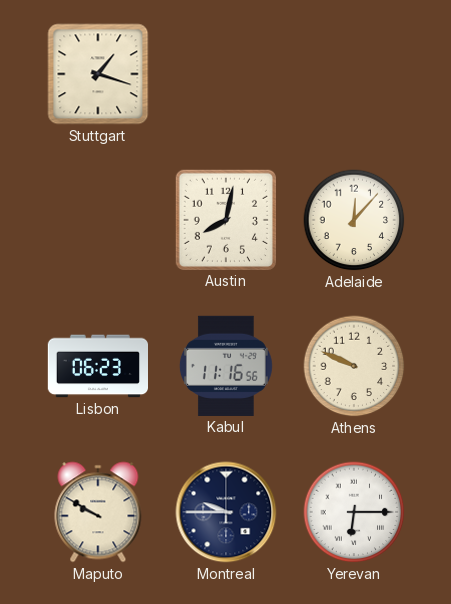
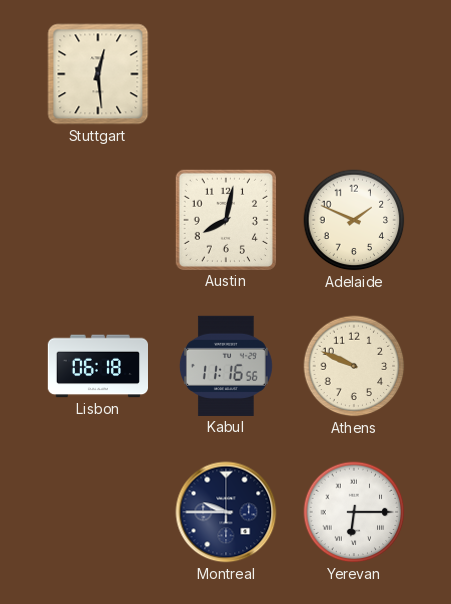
Stuttgart: 1:18 -> 12:29
Adelaide: 12:07 -> 1:49
Lisbon: 06:23 -> 06:18
Maputo: 9:50 -> none
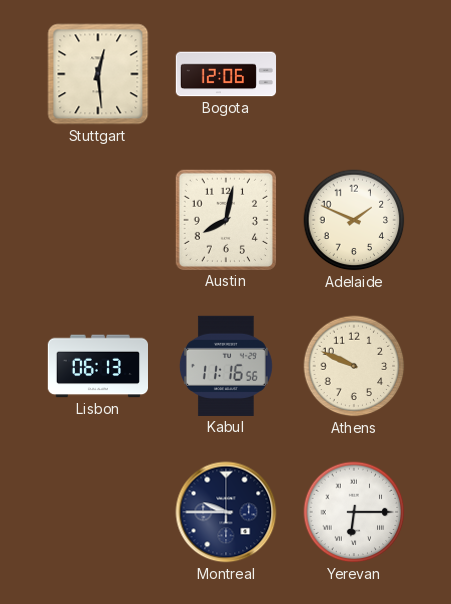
Bogota: none -> 12:06
Lisbon: 06:18 -> 06:13
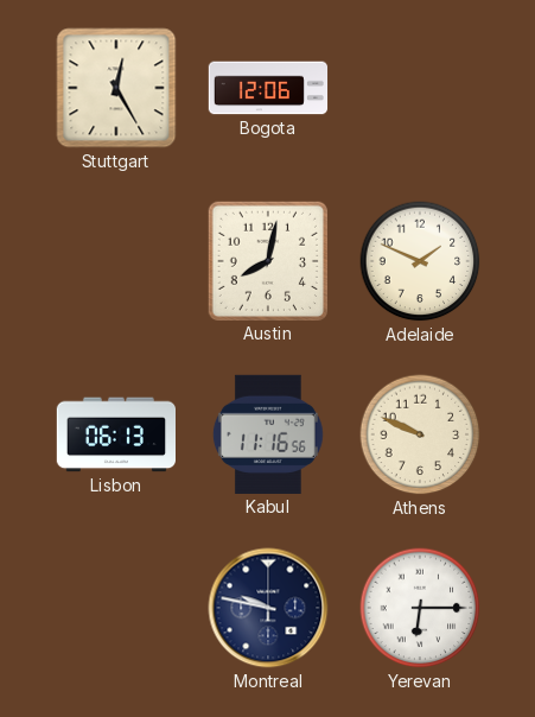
Stuttgart: 12:29 -> 12:25
Montreal: 9:45 -> 9:47
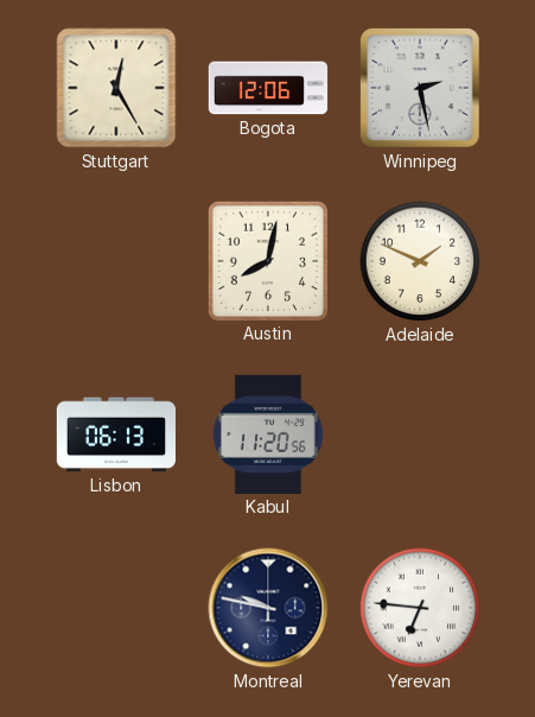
Winnipeg: none -> 2:28
Kabul: 11:16 -> 11:20
Athens: 9:49 -> none
Yerevan: 6:15 -> 6:46
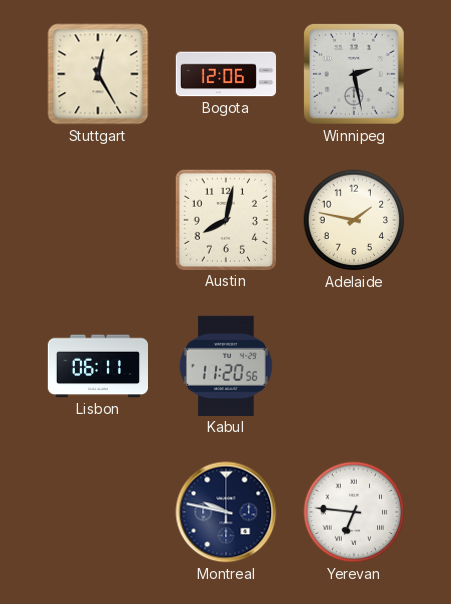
Adelaide: 1:49 -> 1:47
Lisbon: 06:13 -> 06:11
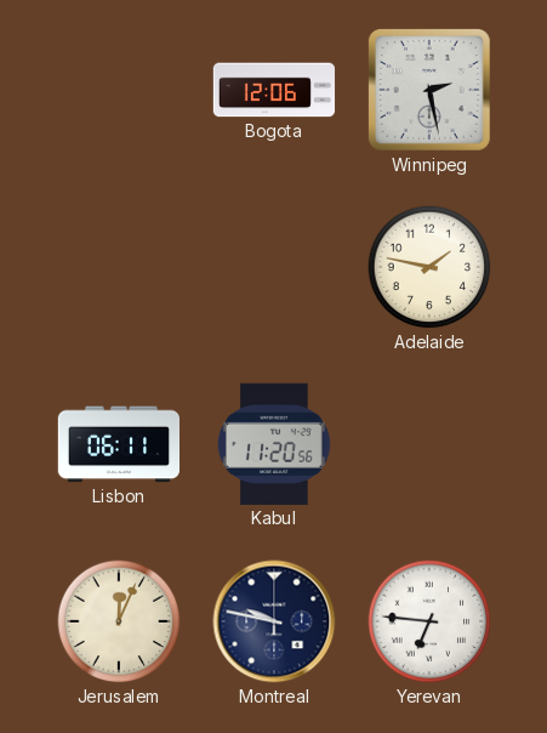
Stuttgart: 12:25 -> none
Austin: 8:02 -> none
Jerusalem: none -> 12:04
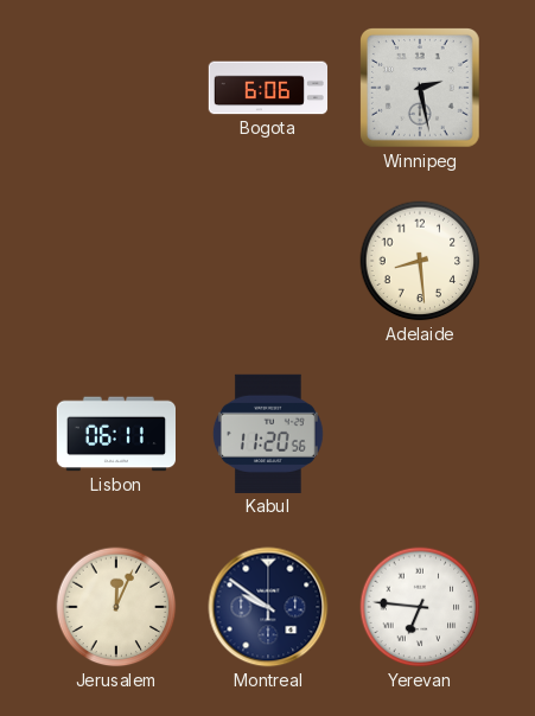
Bogota: 12:06 -> 6:06
Adelaide: 1:47 -> 8:29
Montreal: 9:47 -> 9:51
